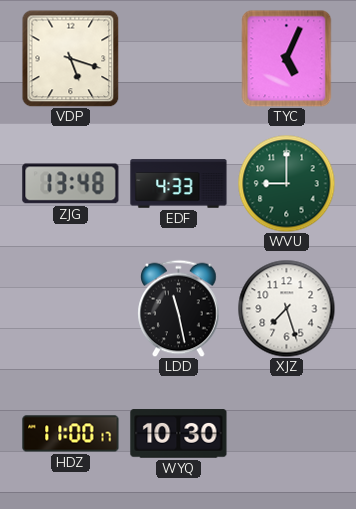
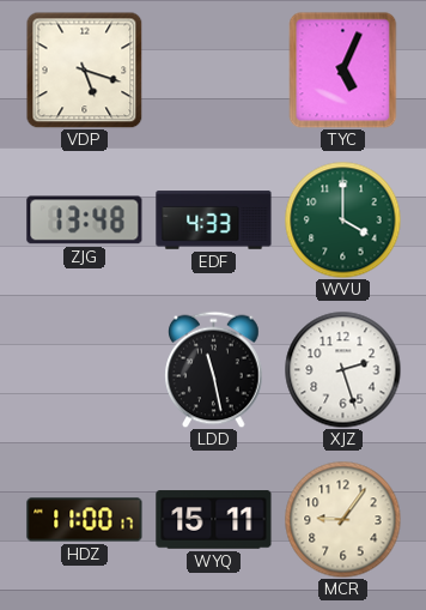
WVU: 9:00 -> 4:00
XJZ: 7:27 -> 2:27
WYQ: 10:30 -> 15:11
MCR: none -> 9:06
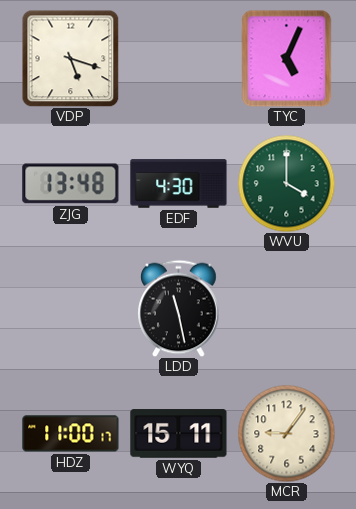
EDF: 4:33 -> 4:30
XJZ: 2:27 -> none
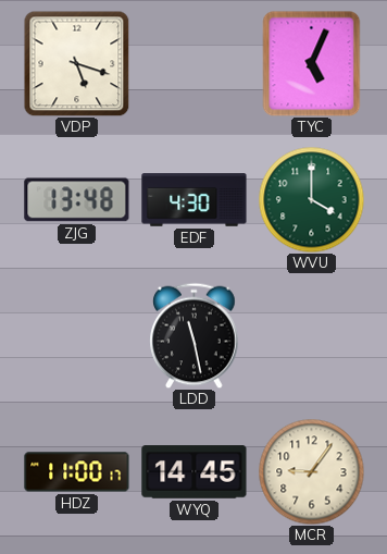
WYQ: 15:11 -> 14:45
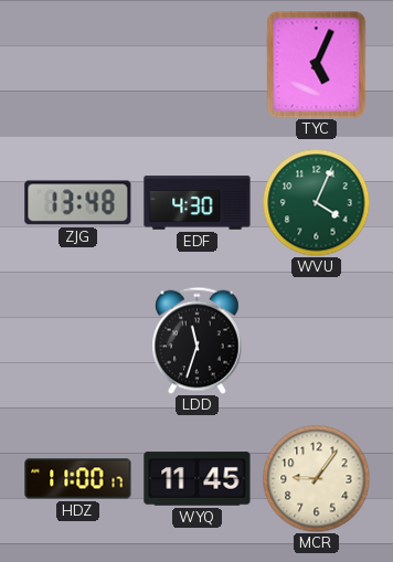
VDP: 5:18 -> none
WVU: 4:00 -> 4:04
LDD: 11:28 -> 11:33
WYQ: 14:45 -> 11:45
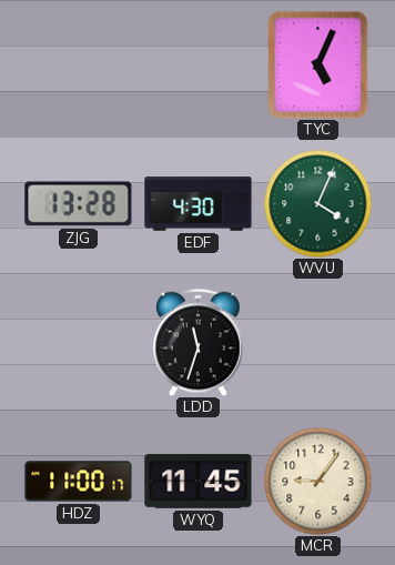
ZJG: 13:48 -> 13:28
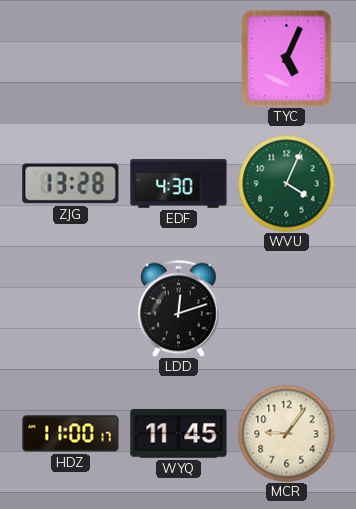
LDD: 11:33 -> 12:12
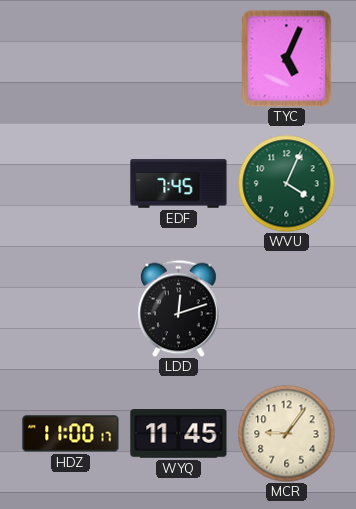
ZJG: 13:28 -> none
EDF: 4:30 -> 7:45
